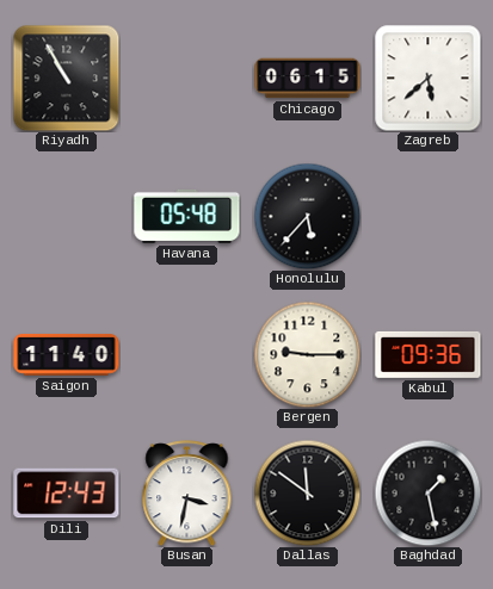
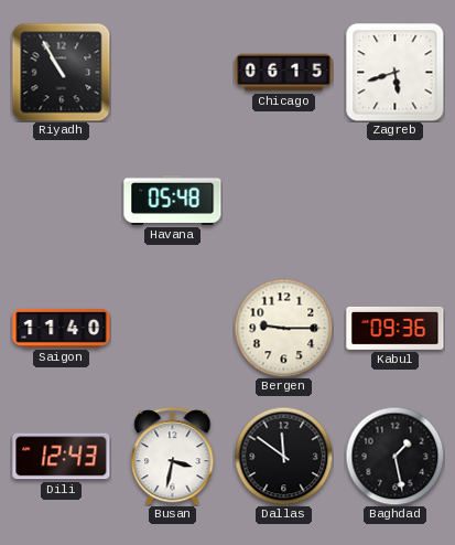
Zagreb: 5:38 -> 5:42
Honolulu: 5:37 -> none
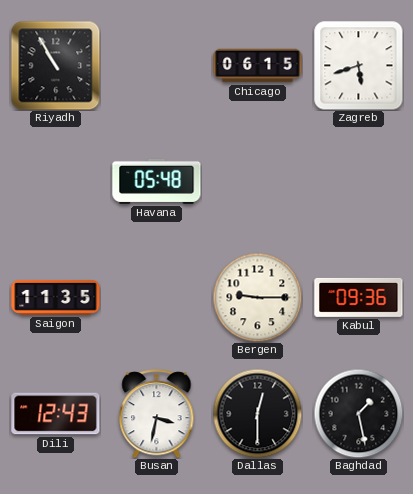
Saigon: 11:40 -> 11:35
Dallas: 11:51 -> 12:30
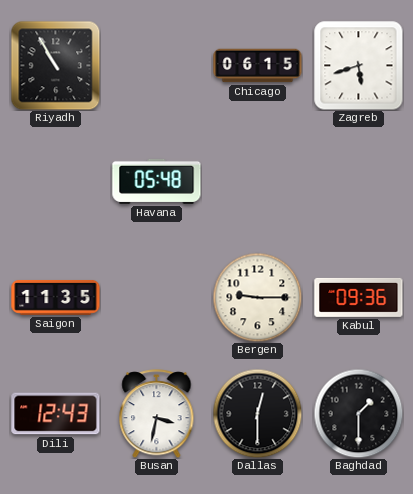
Baghdad: 1:28 -> 1:30
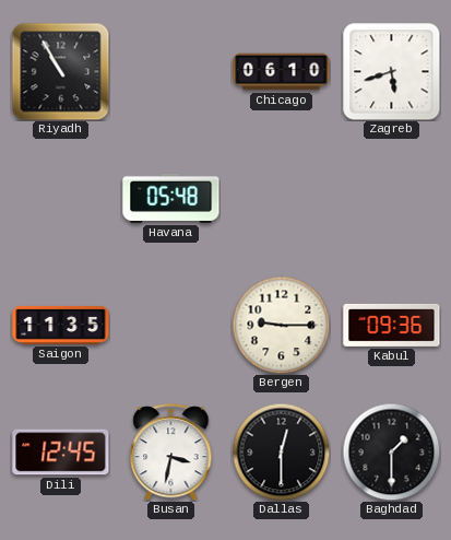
Chicago: 06:15 -> 06:10
Dili: 12:43 -> 12:45
